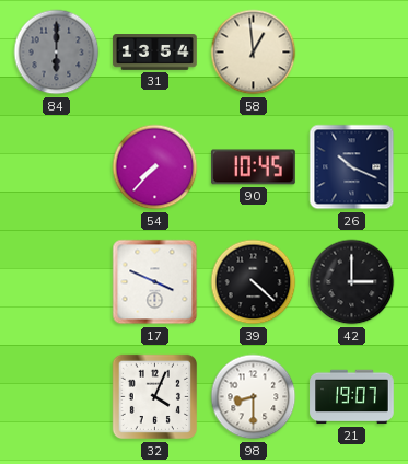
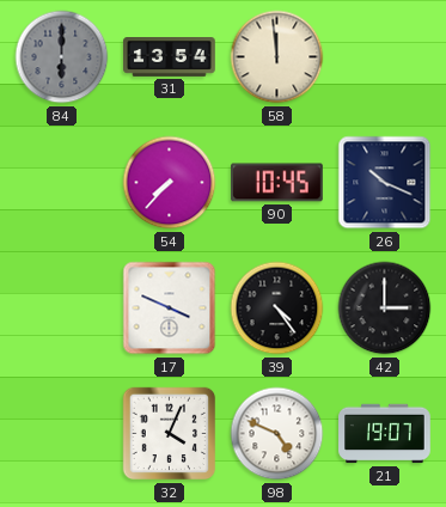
58: 12:59 -> 11:59
39: 4:22 -> 4:24
98: 8:30 -> 4:49
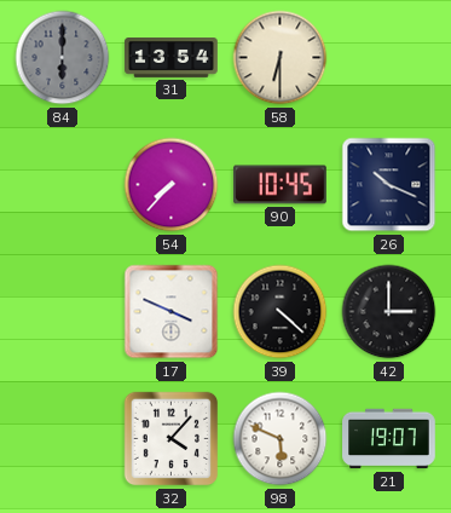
58: 11:59 -> 6:30
39: 4:24 -> 4:22
32: 4:04 -> 4:07
98: 4:49 -> 5:49
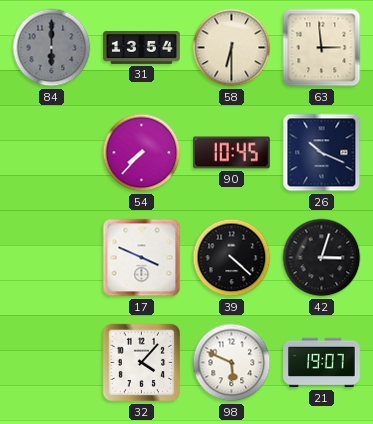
63: none -> 2:59
42: 3:00 -> 3:03
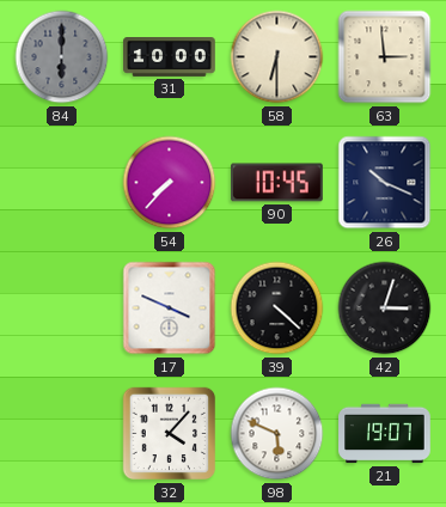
31: 13:54 -> 10:00
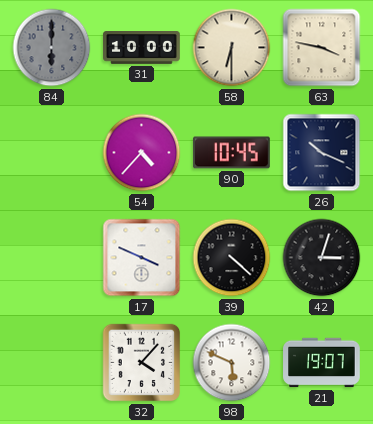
63: 2:59 -> 3:47
54: 7:37 -> 4:37
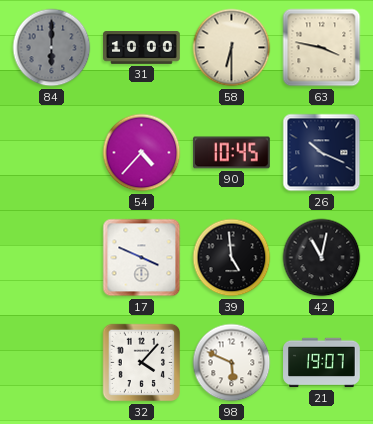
39: 4:22 -> 4:59
42: 3:03 -> 11:02
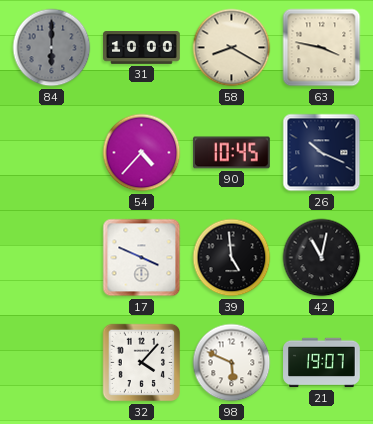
58: 6:30 -> 8:20
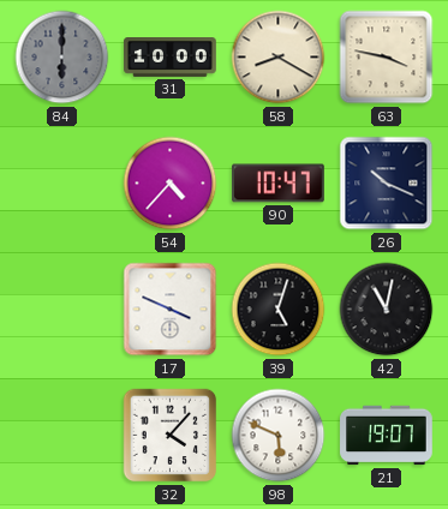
90: 10:45 -> 10:47
39: 4:59 -> 5:03
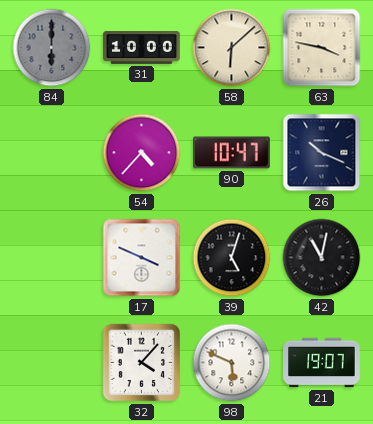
58: 8:20 -> 6:08
